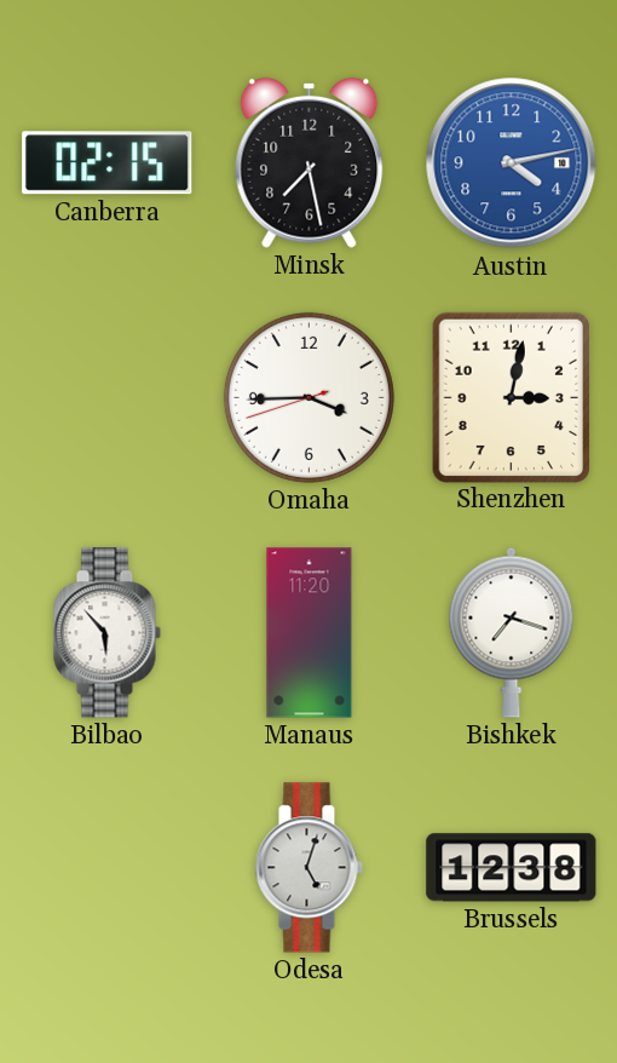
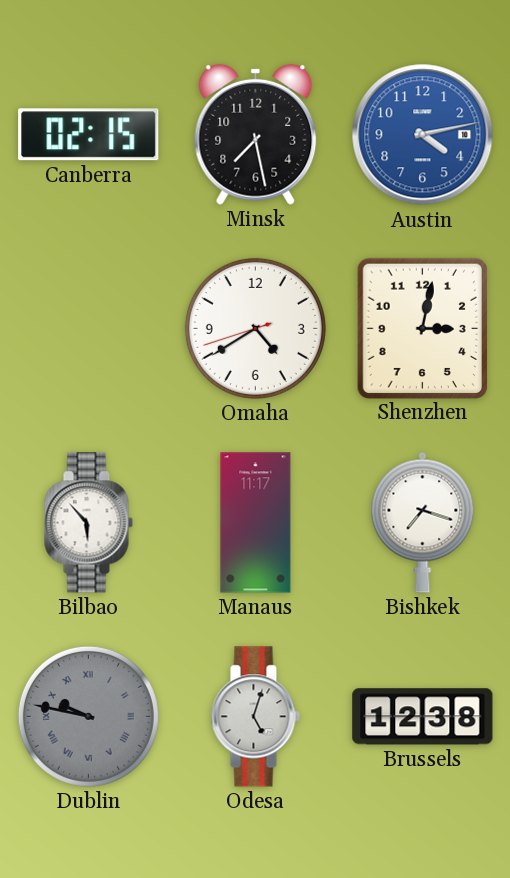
Omaha: 3:44 -> 4:39
Manaus: 11:20 -> 11:17
Dublin: none -> 9:47
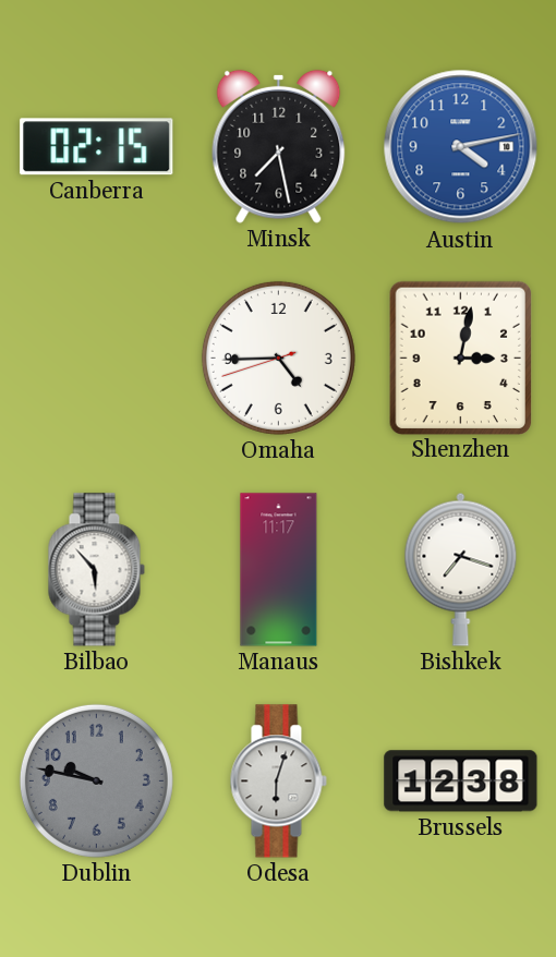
Omaha: 4:39 -> 4:44
Dublin numerals: Roman -> Arabic
Odesa: 5:03 -> 6:03
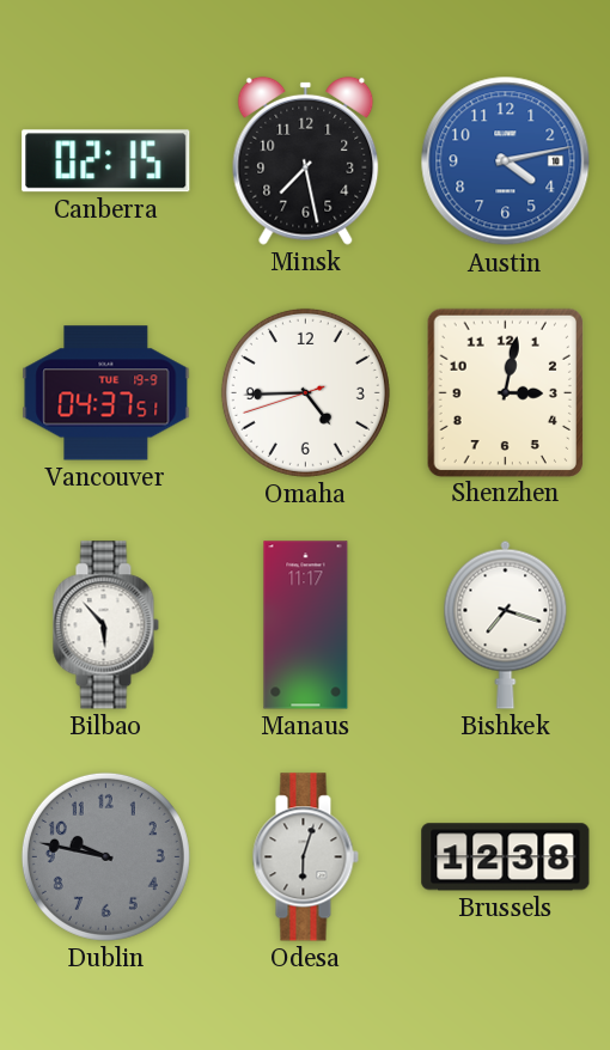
Vancouver: none -> 04:37
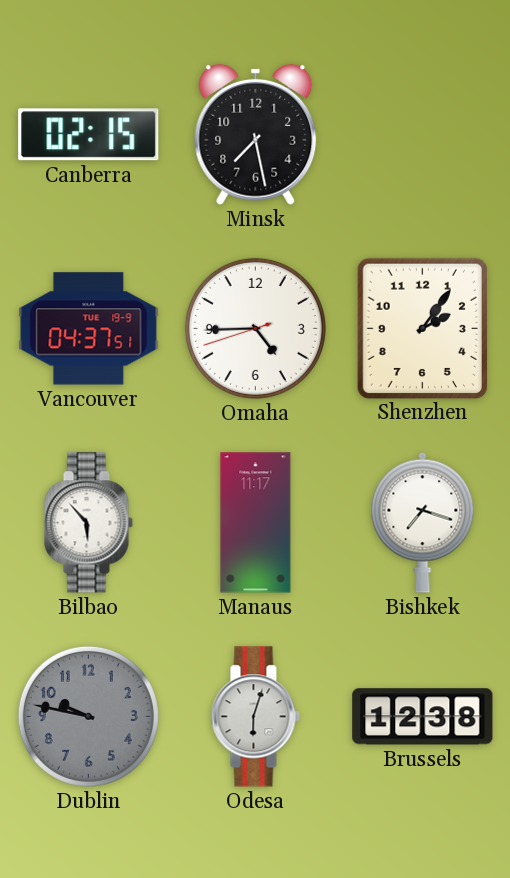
Austin: 4:13 -> none
Shenzhen: 3:02 -> 2:06
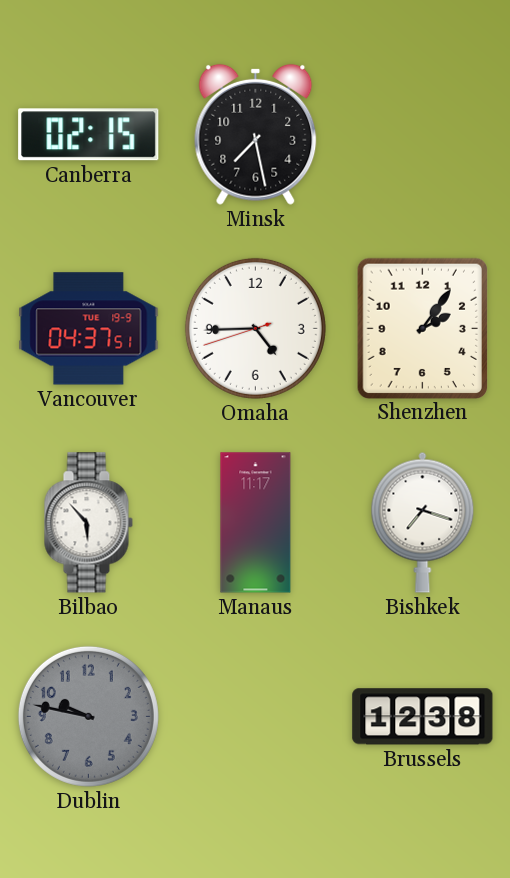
Odesa: 6:03 -> none
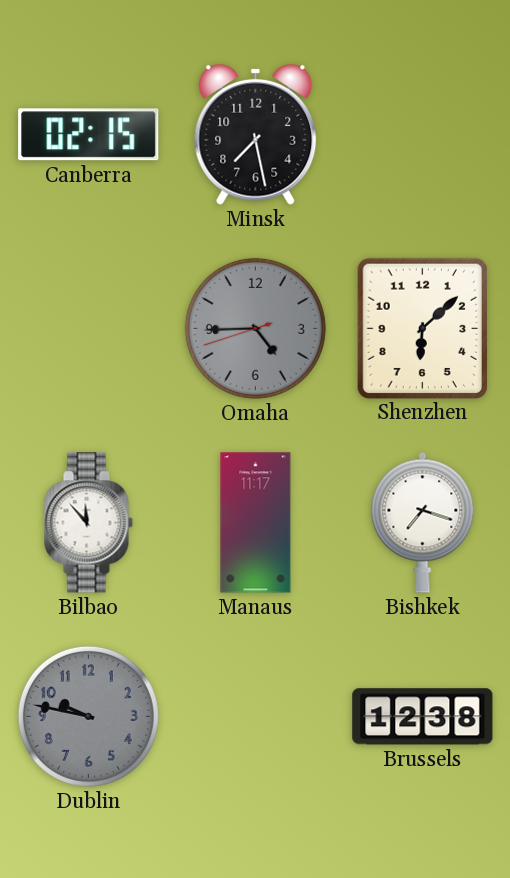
Vancouver: 04:37 -> none
Omaha dial: white -> grey
Shenzhen: 2:06 -> 6:08
Bilbao: 5:53 -> 11:53
